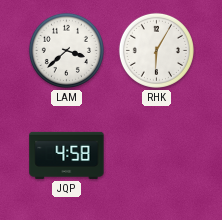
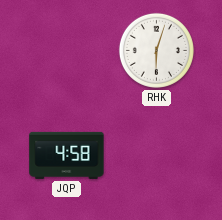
LAM: 3:38 -> none
RHK: 6:05 -> 6:03
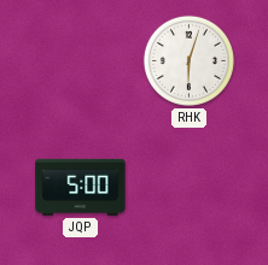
JQP: 4:58 -> 5:00
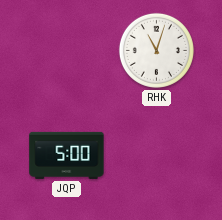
RHK: 6:03 -> 11:03
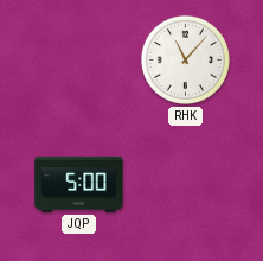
RHK: 11:03 -> 11:07
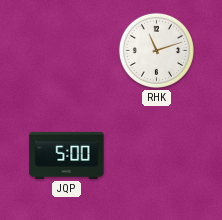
RHK: 11:07 -> 11:12
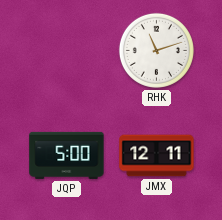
JMX: none -> 12:11
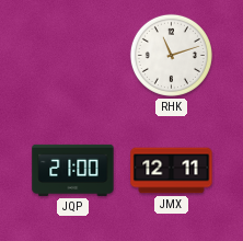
JQP: 5:00 -> 21:00
